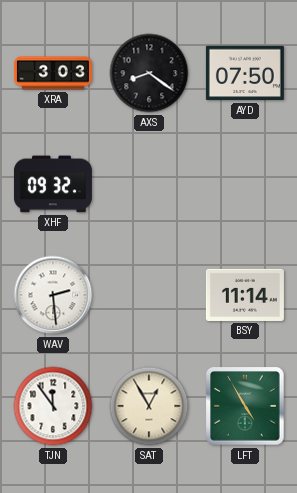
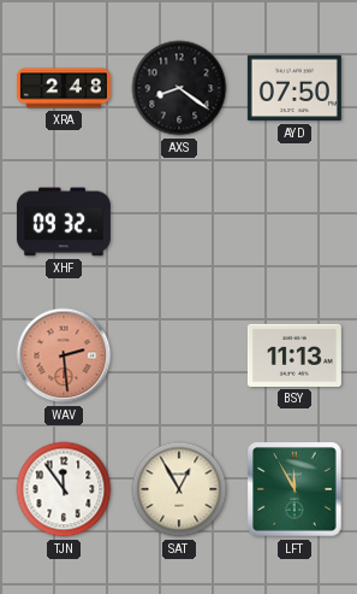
XRA: 3:03 -> 2:48
WAV dial: white -> salmon
BSY: 11:14 -> 11:13
LFT: 4:55 -> 11:55
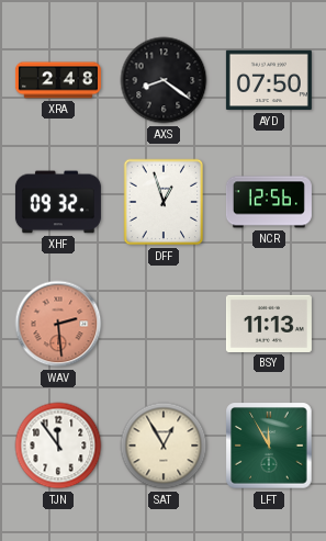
DFF: none -> 12:57
NCR: none -> 12:56
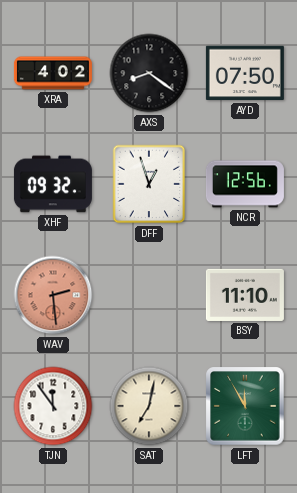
XRA: 2:48 -> 4:02
BSY: 11:13 -> 11:10
SAT: 12:55 -> 7:02
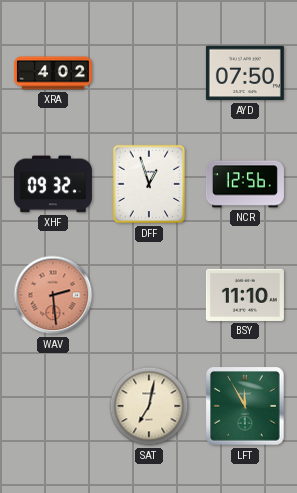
AXS: 8:21 -> none
TJN: 11:54 -> none
